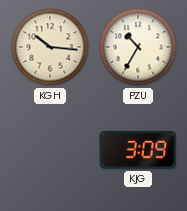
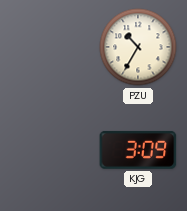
KGH: 10:16 -> none
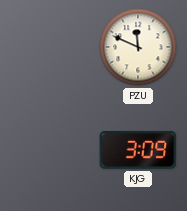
PZU: 10:35 -> 11:49
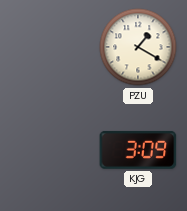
PZU: 11:49 -> 1:20
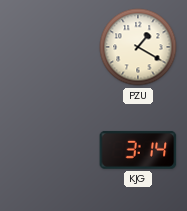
KJG: 3:09 -> 3:14
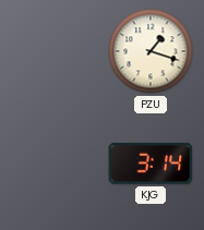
PZU: 1:20 -> 1:18
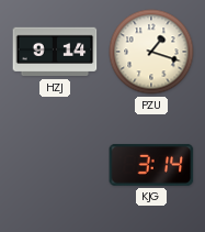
HZJ: none -> 9:14
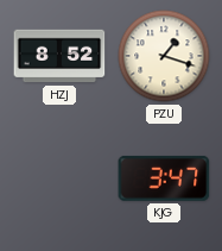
HZJ: 9:14 -> 8:52
KJG: 3:14 -> 3:47
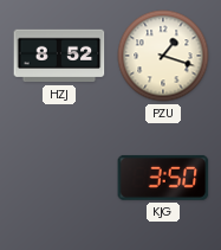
KJG: 3:47 -> 3:50
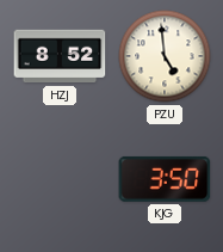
PZU: 1:18 -> 4:59
